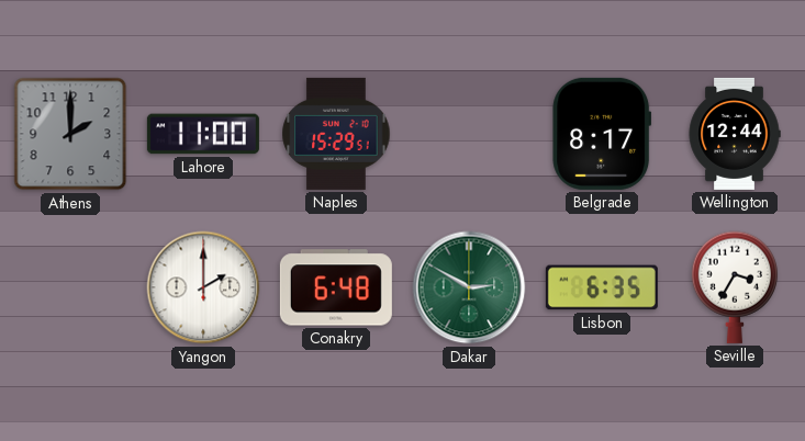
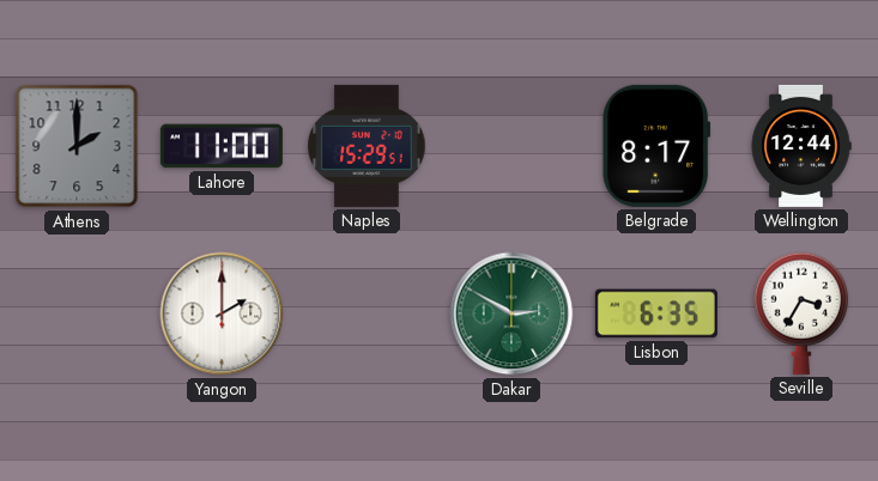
Conakry: 6:48 -> none
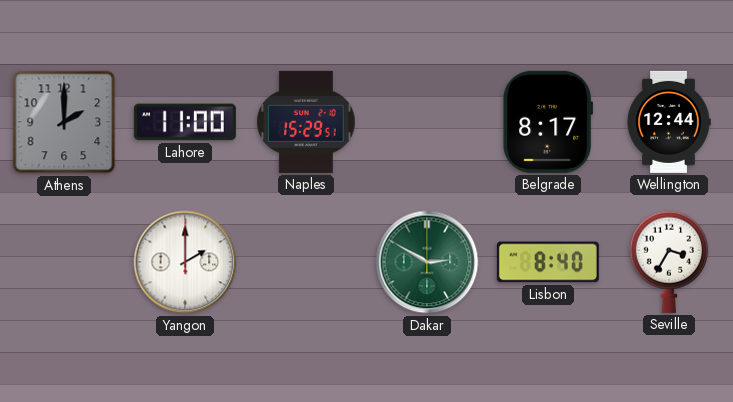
Lisbon: 6:35 -> 8:40
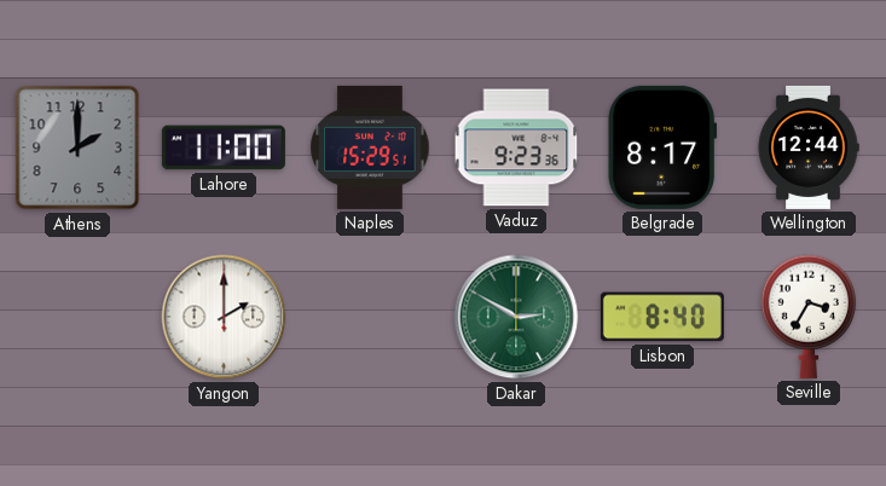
Vaduz: none -> 9:23
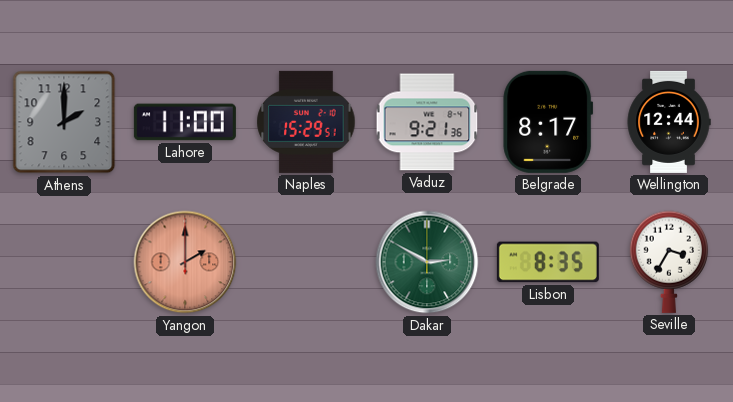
Vaduz: 9:23 -> 9:21
Yangon dial: white -> salmon
Lisbon: 8:40 -> 8:35
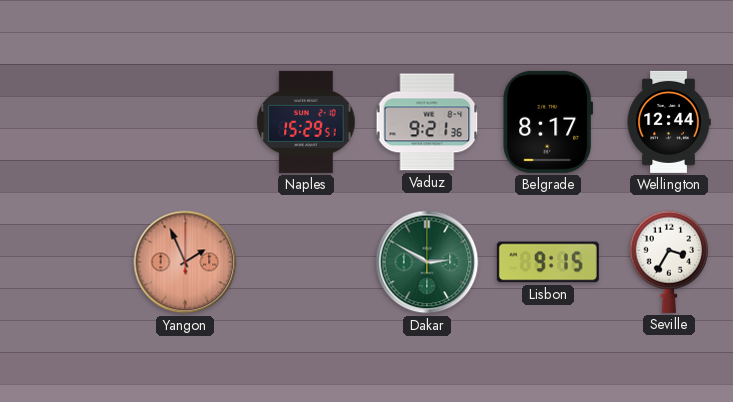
Athens: 2:00 -> none
Lahore: 11:00 -> none
Yangon: 2:00 -> 1:56
Lisbon: 8:35 -> 9:15
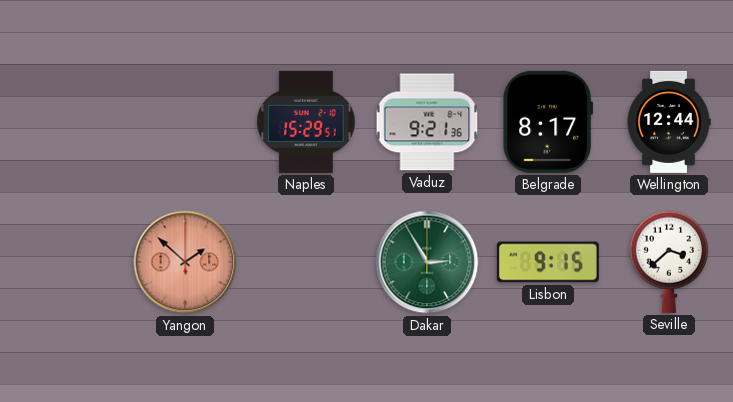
Yangon: 1:56 -> 1:52
Dakar: 2:50 -> 2:55
Seville: 3:35 -> 3:38
